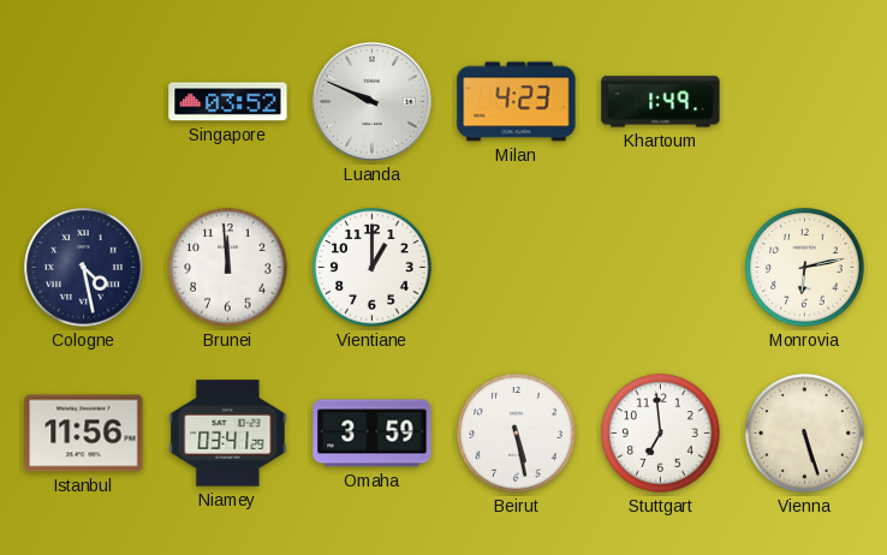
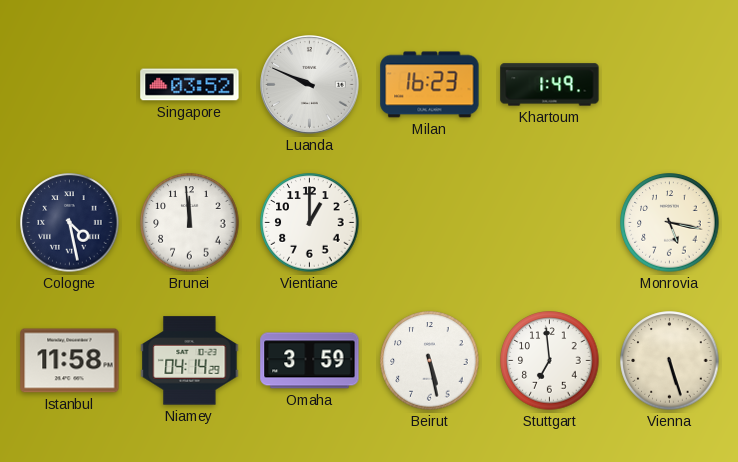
Milan: 4:23 -> 16:23
Monrovia: 6:13 -> 5:17
Istanbul: 11:56 -> 11:58
Niamey: 03:41 -> 04:14
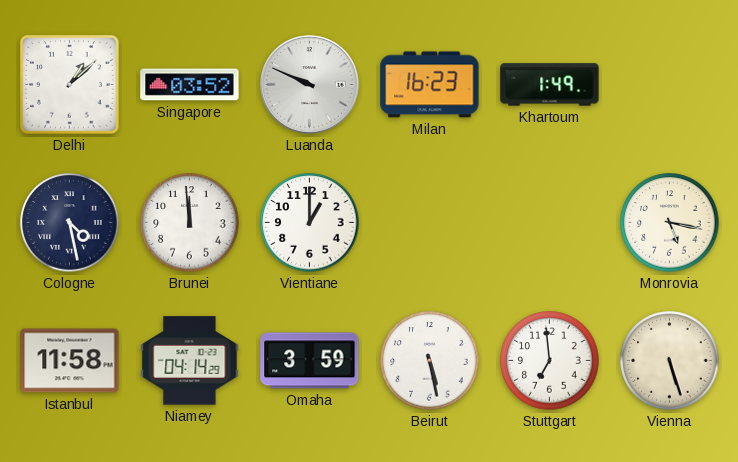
Delhi: none -> 1:08
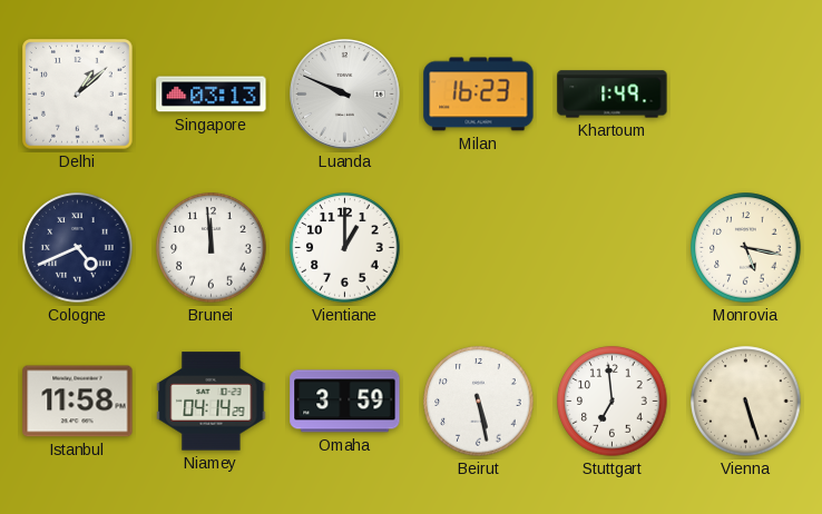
Singapore: 03:52 -> 03:13
Cologne: 4:28 -> 4:41
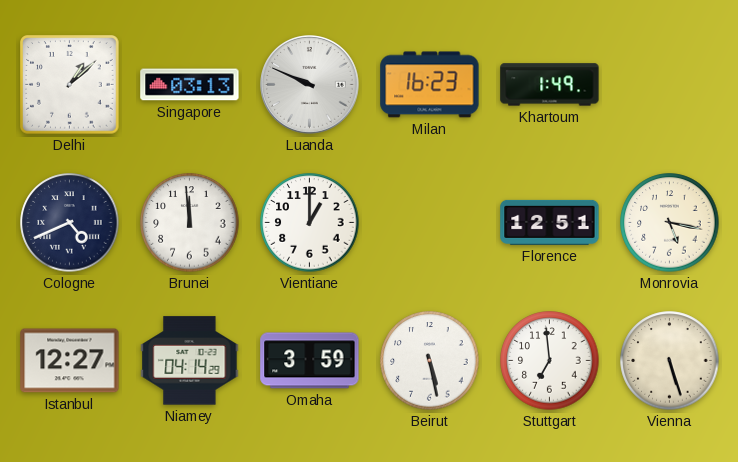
Florence: none -> 12:51
Istanbul: 11:58 -> 12:27
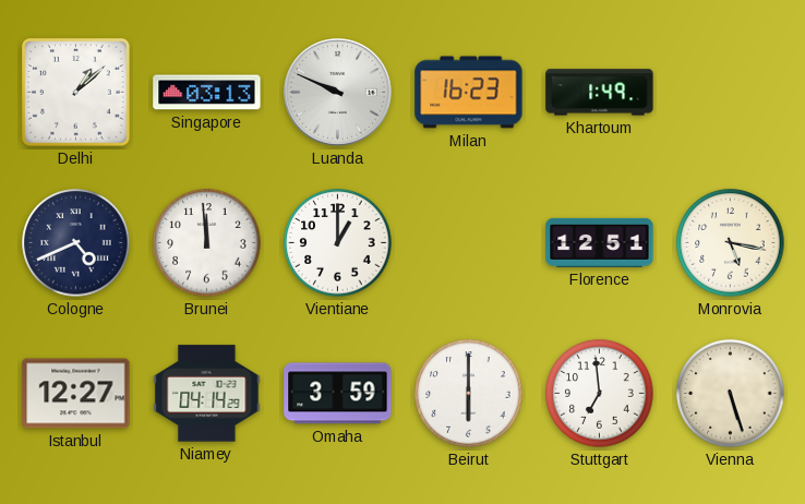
Beirut: 5:28 -> 6:00
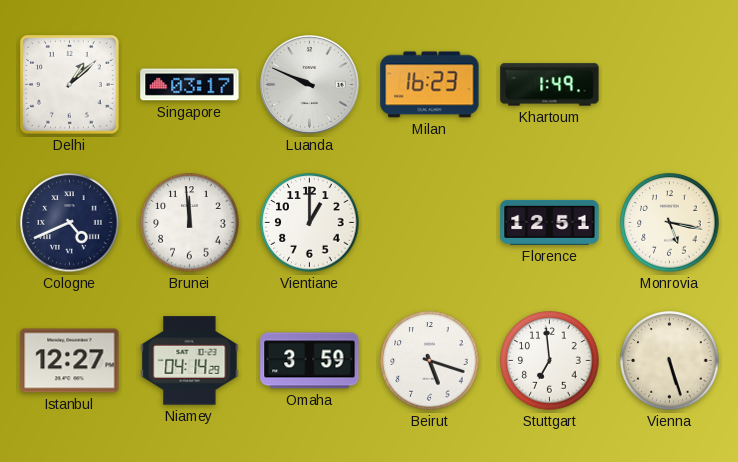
Singapore: 03:13 -> 03:17
Beirut: 6:00 -> 5:18
